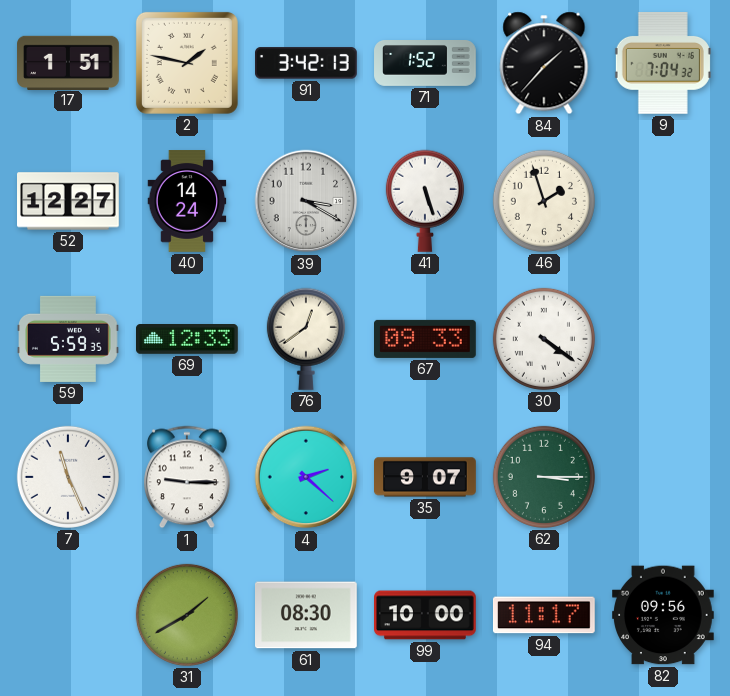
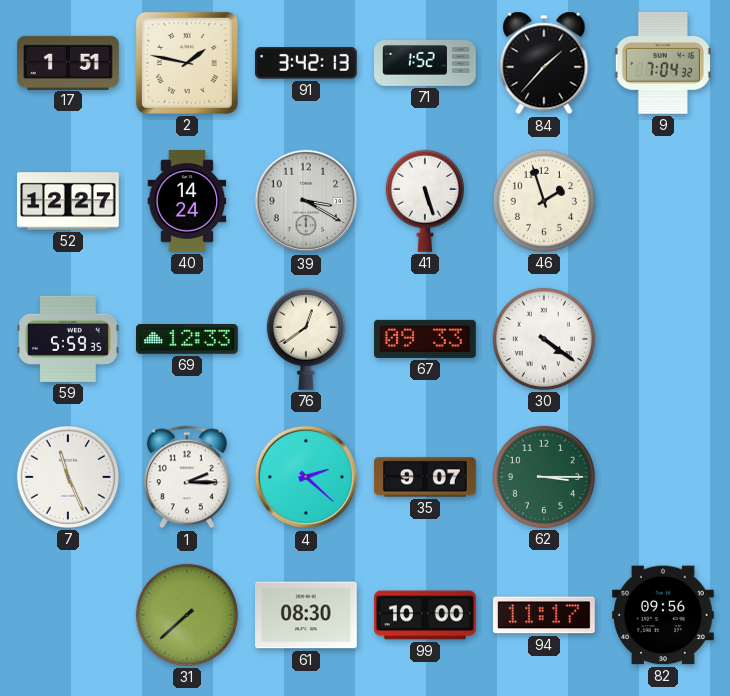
1: 9:15 -> 2:15
31: 1:40 -> 7:38
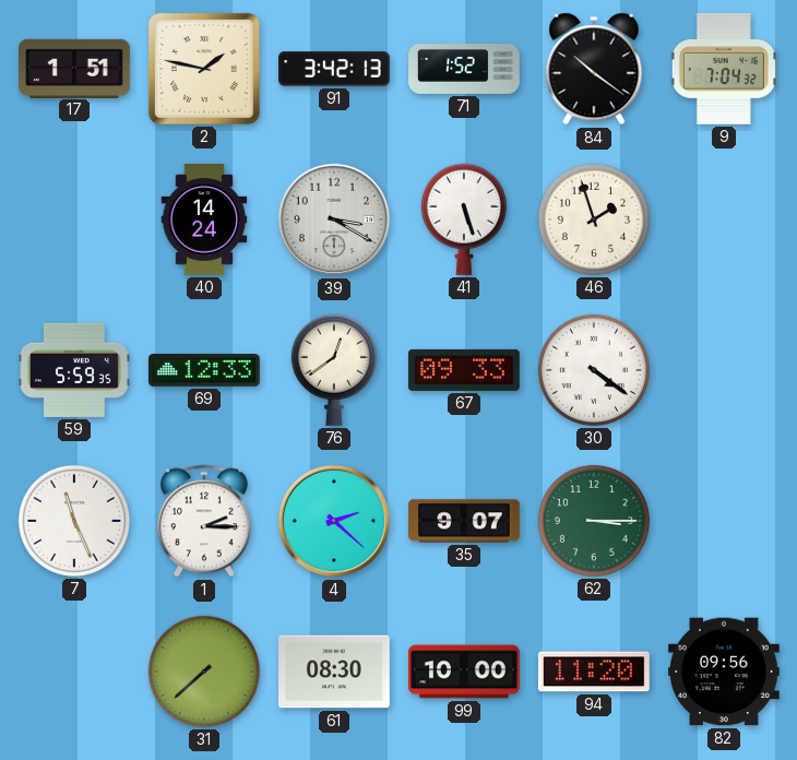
84: 1:37 -> 10:21
52: 12:27 -> none
94: 11:17 -> 11:20
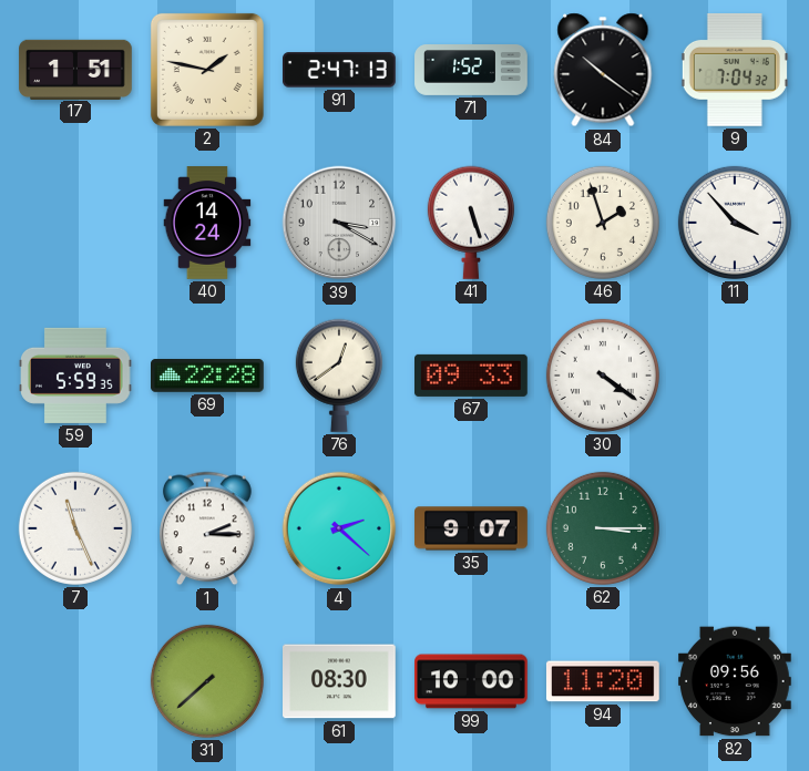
91: 3:42 -> 2:47
11: none -> 3:53
69: 12:33 -> 22:28
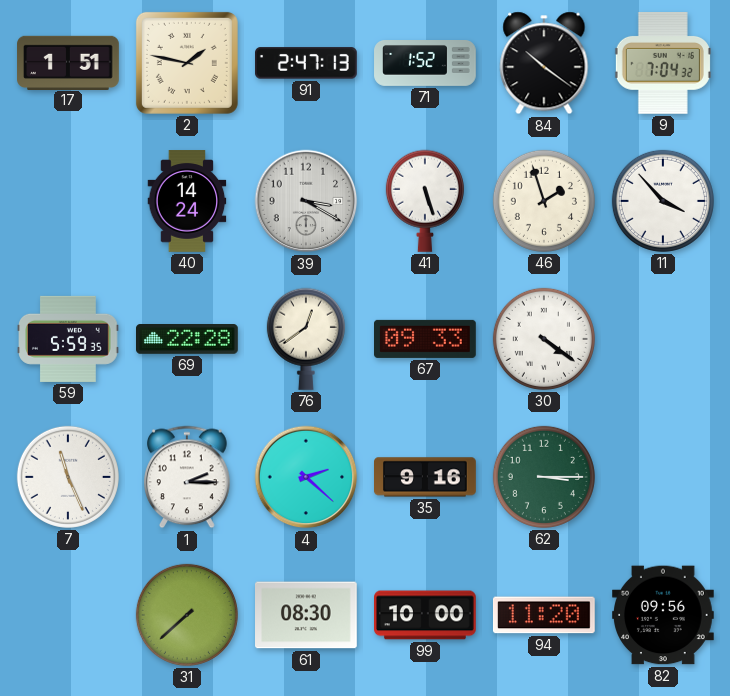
35: 9:07 -> 9:16
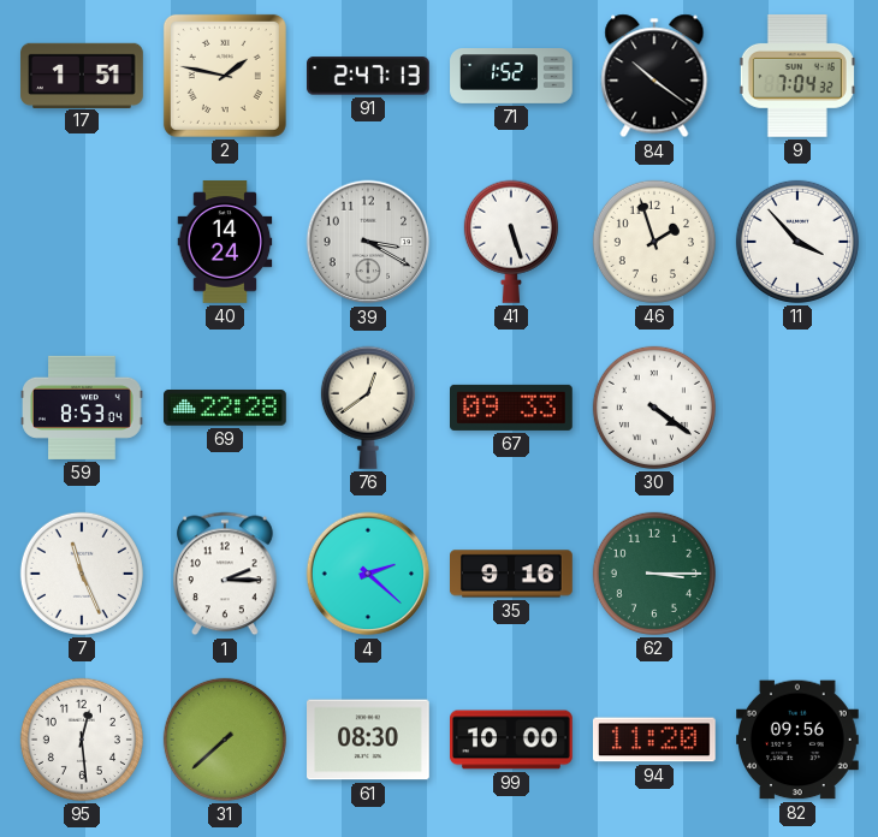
59: 5:59 -> 8:53
95: none -> 12:29
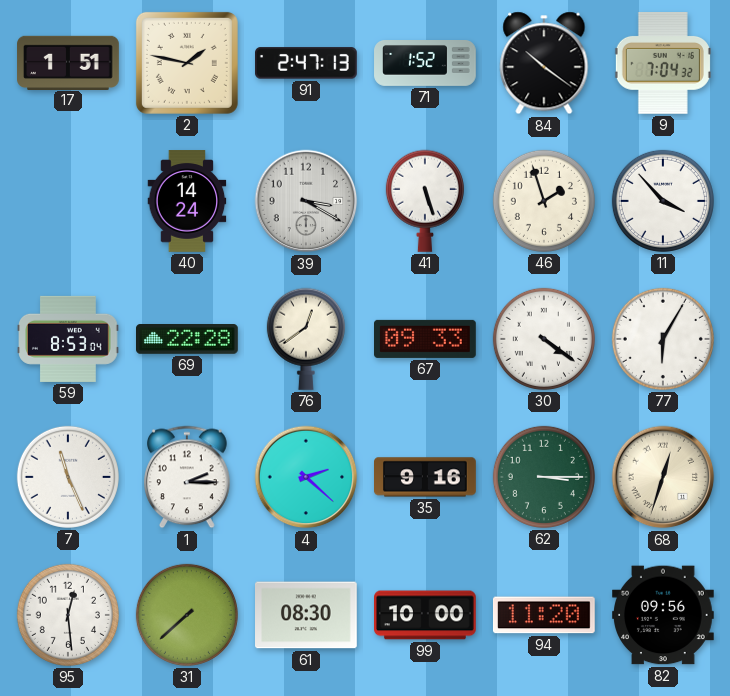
77: none -> 6:05
68: none -> 12:33
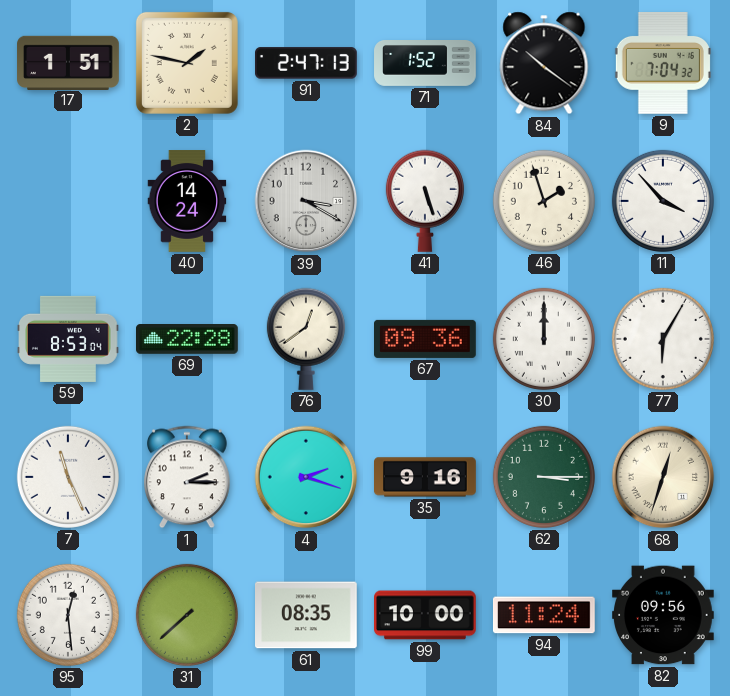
67: 09:33 -> 09:36
30: 4:21 -> 12:00
4: 2:22 -> 2:18
61: 08:30 -> 08:35
94: 11:20 -> 11:24
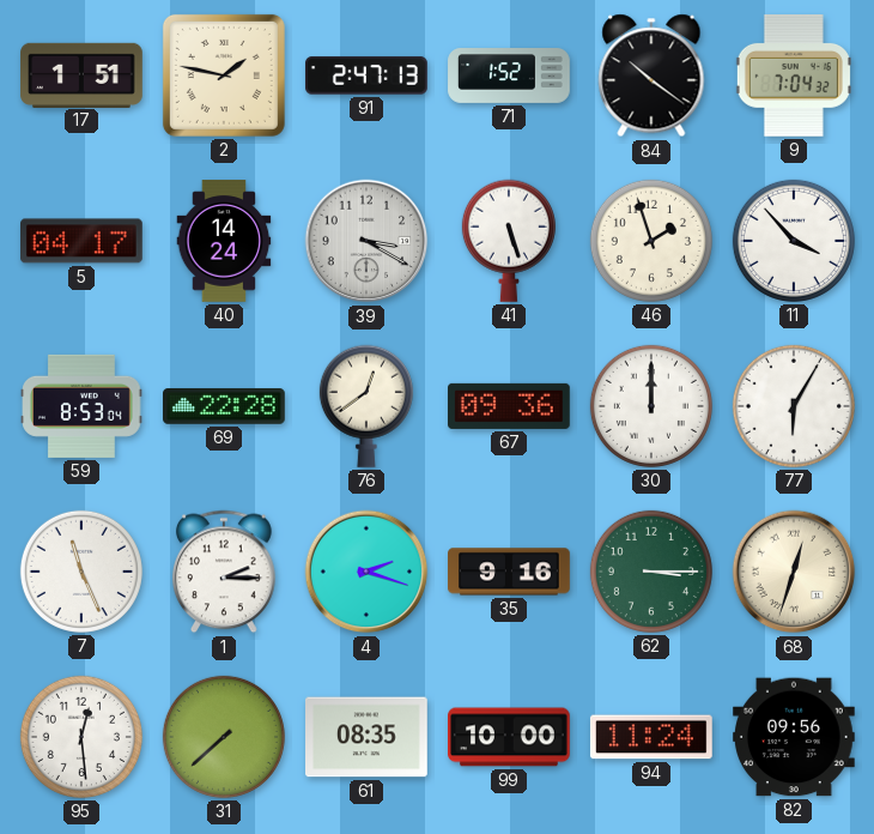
5: none -> 04:17
